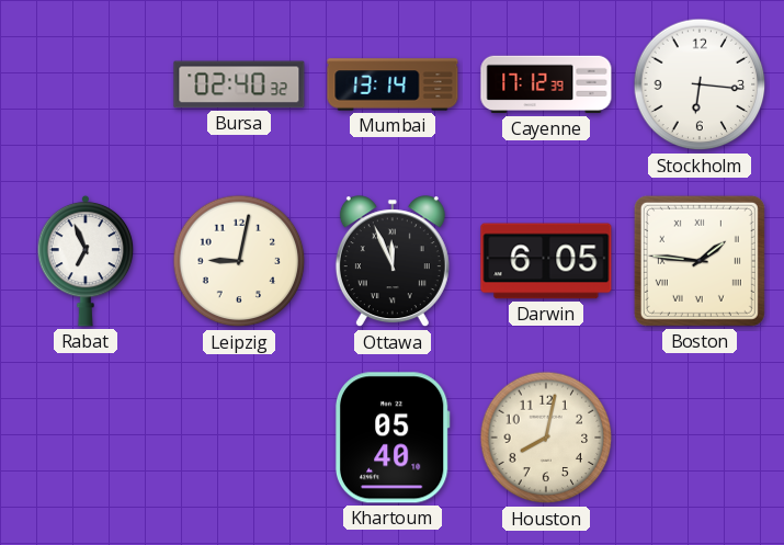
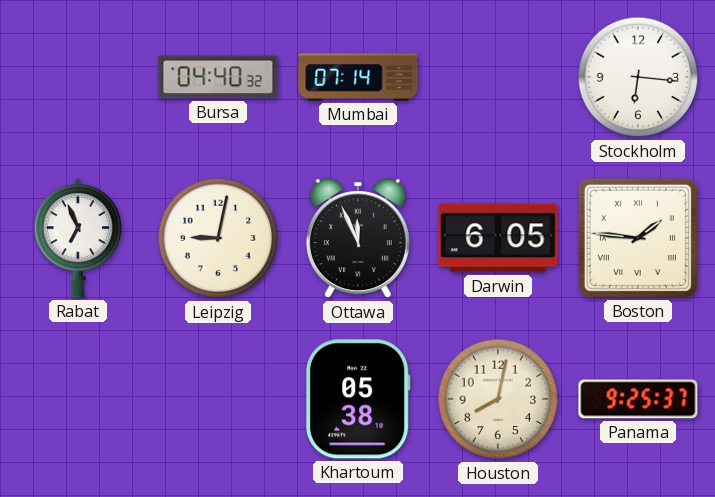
Bursa: 02:40 -> 04:40
Mumbai: 13:14 -> 07:14
Cayenne: 17:12 -> none
Khartoum: 05:40 -> 05:38
Panama: none -> 9:25
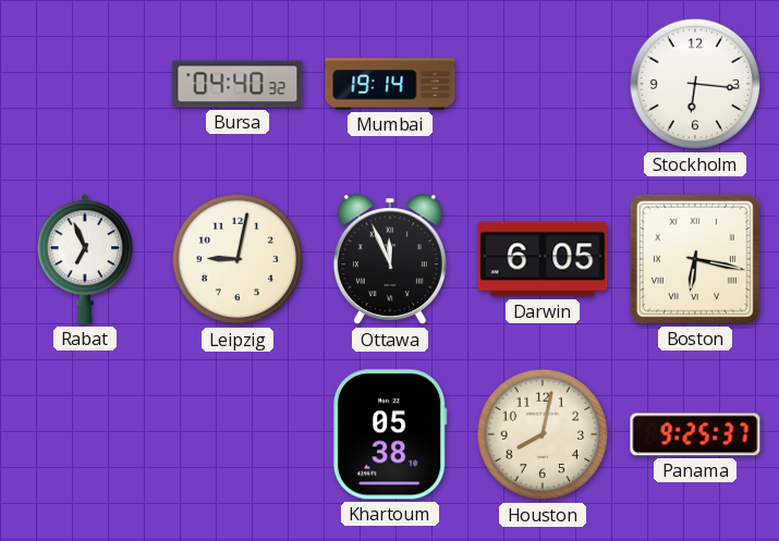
Mumbai: 07:14 -> 19:14
Boston: 1:46 -> 6:17
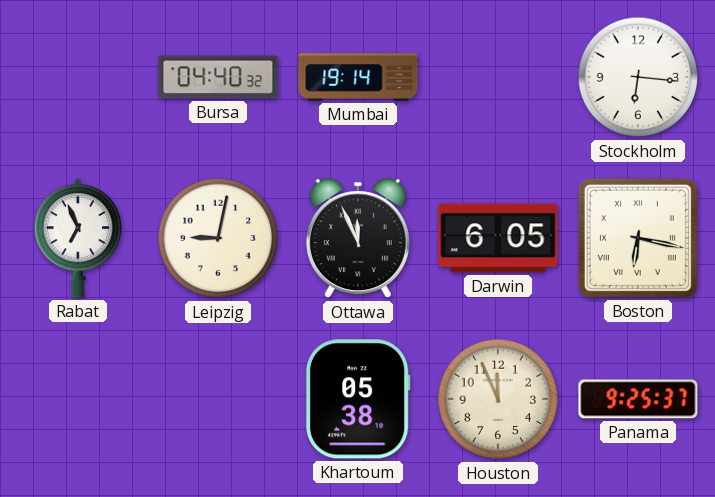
Houston: 8:02 -> 11:56
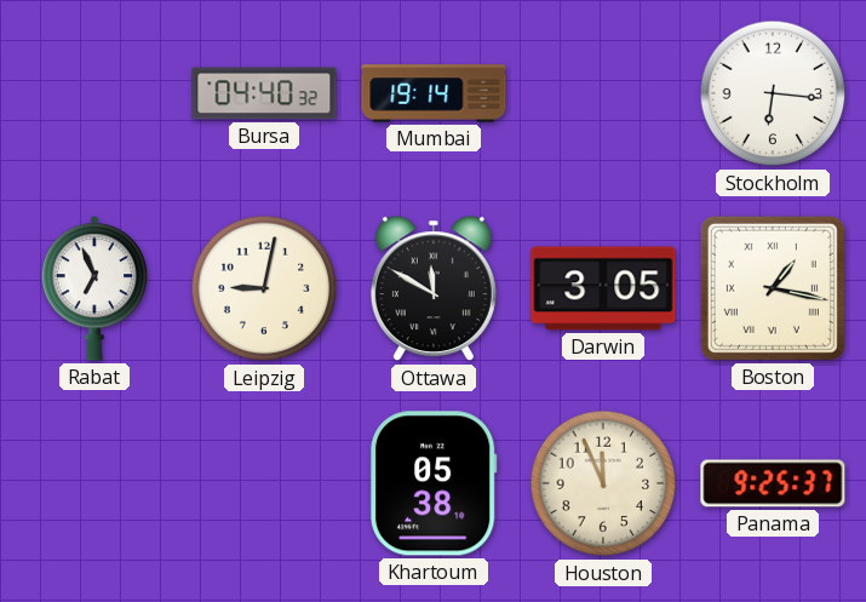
Ottawa: 11:56 -> 11:50
Darwin: 6:05 -> 3:05
Boston: 6:17 -> 1:17
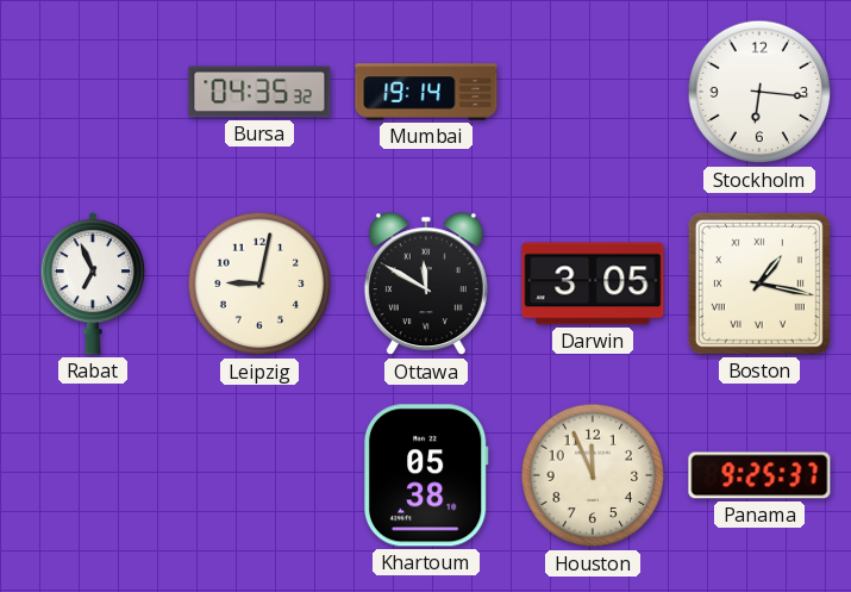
Bursa: 04:40 -> 04:35
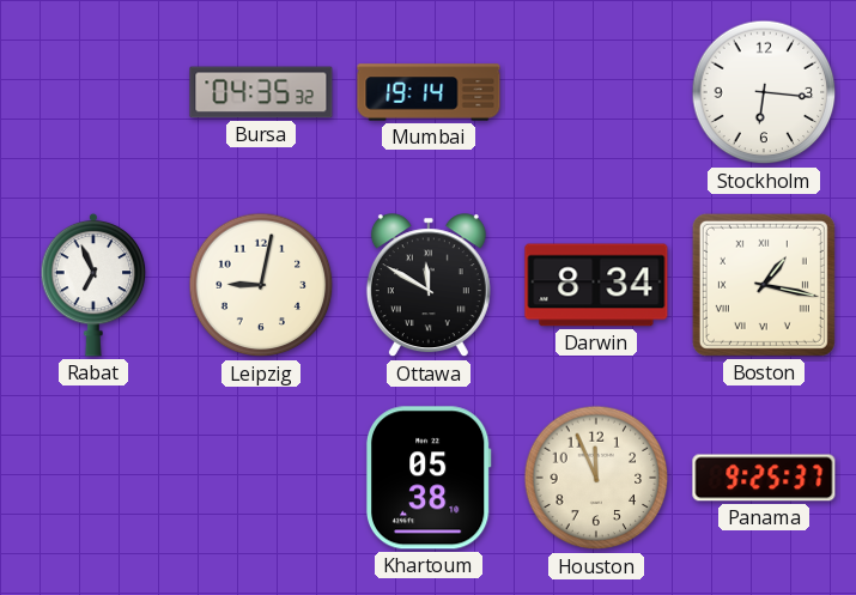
Darwin: 3:05 -> 8:34
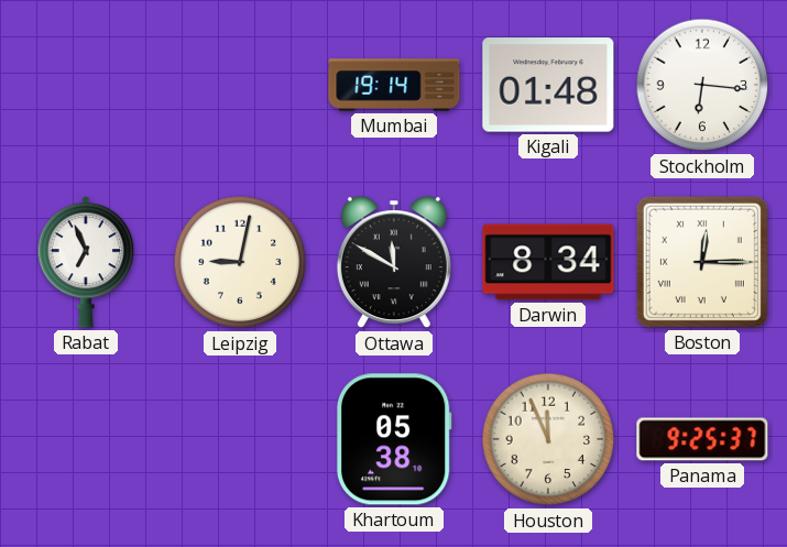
Bursa: 04:35 -> none
Kigali: none -> 01:48
Boston: 1:17 -> 12:15
